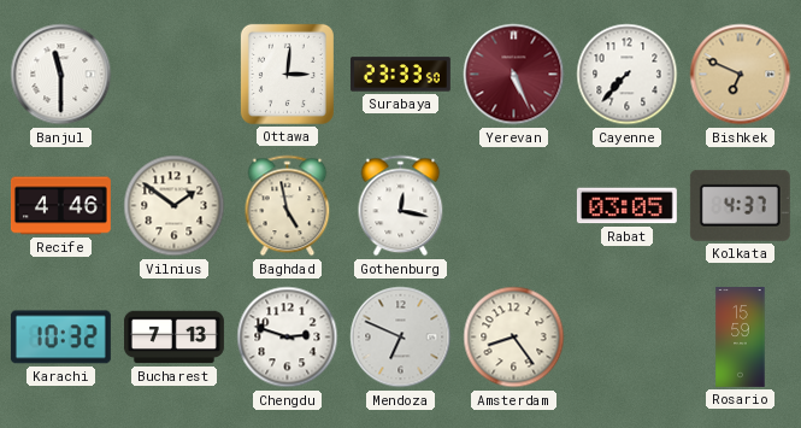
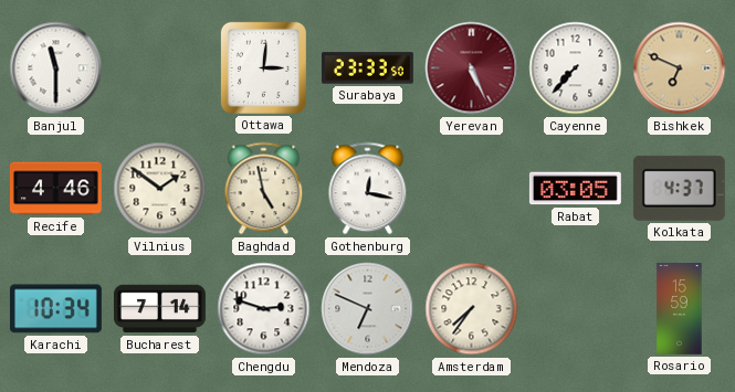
Karachi: 10:32 -> 10:34
Bucharest: 7:13 -> 7:14
Amsterdam: 8:24 -> 7:36
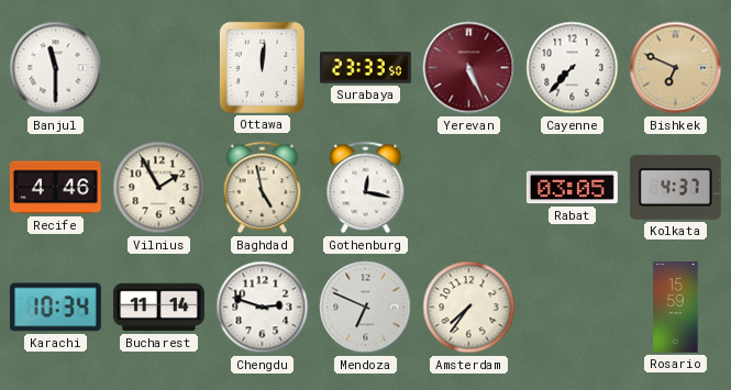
Ottawa: 3:01 -> 12:01
Vilnius: 1:51 -> 1:55
Bucharest: 7:14 -> 11:14
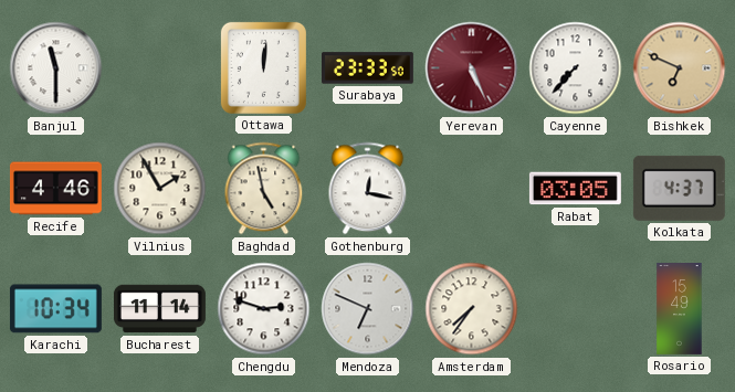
Rosario: 15:59 -> 15:49
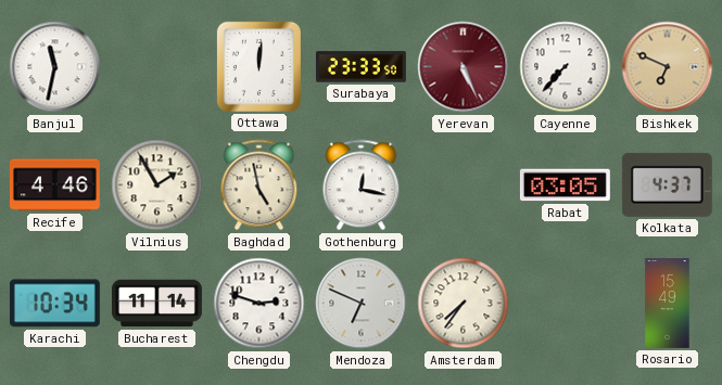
Banjul: 11:30 -> 11:32
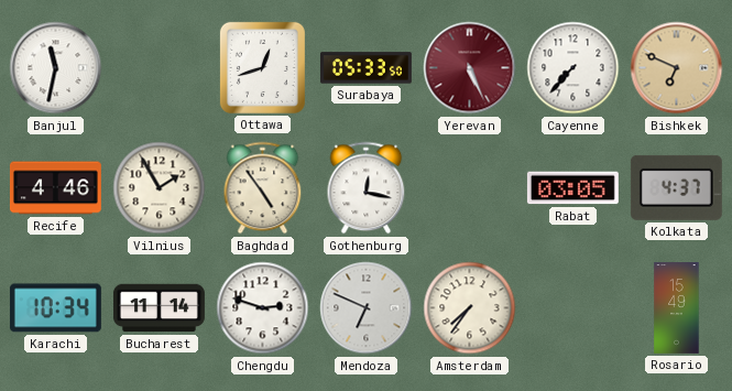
Ottawa: 12:01 -> 12:42
Surabaya: 23:33 -> 05:33
Baghdad: 4:58 -> 4:54
